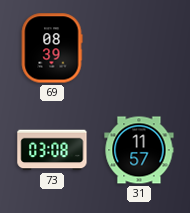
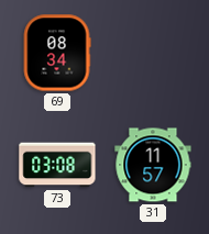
69: 08:39 -> 08:34
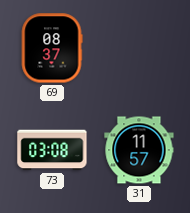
69: 08:34 -> 08:37
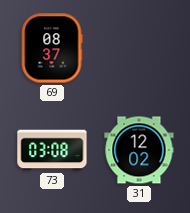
31: 11:57 -> 12:02
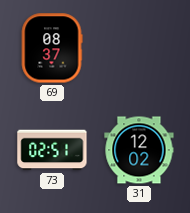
73: 03:08 -> 02:51
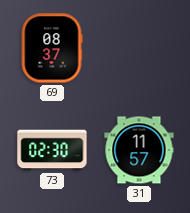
73: 02:51 -> 02:30
31: 12:02 -> 11:57
